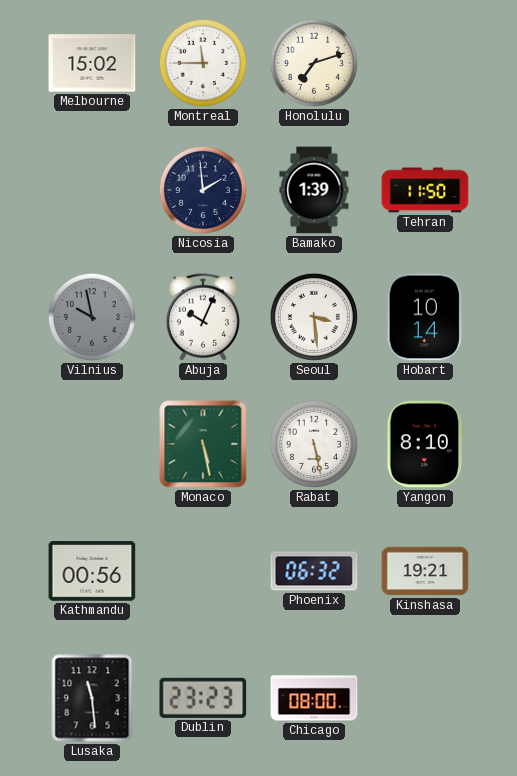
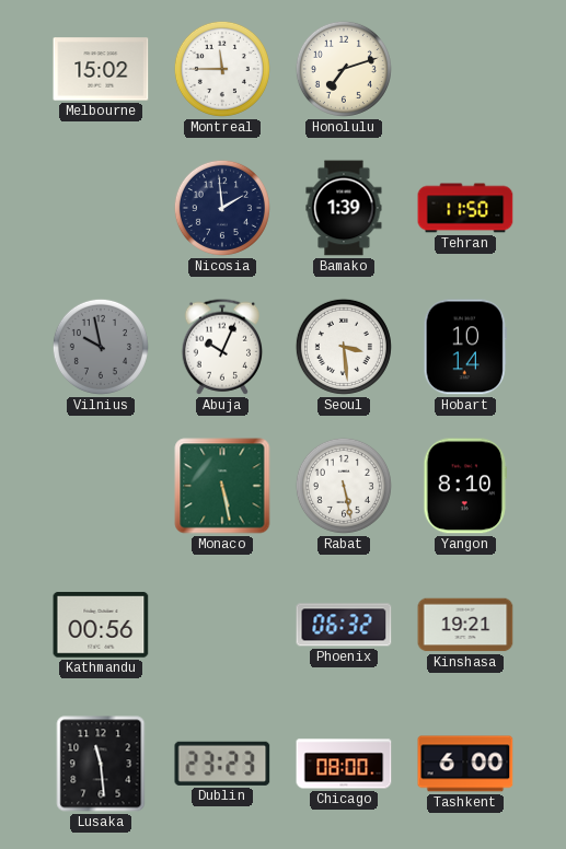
Tashkent: none -> 6:00
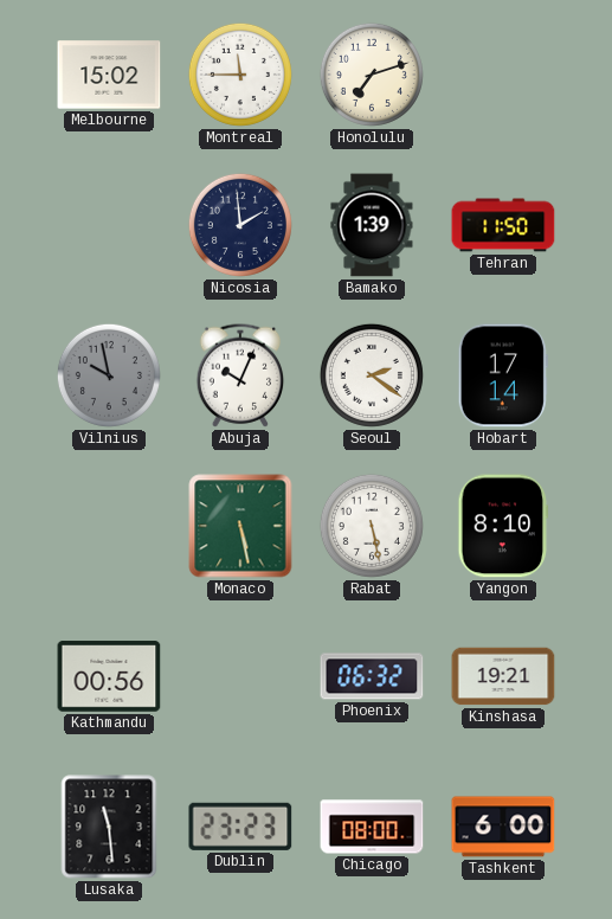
Seoul: 3:29 -> 2:21
Hobart: 10:14 -> 17:14
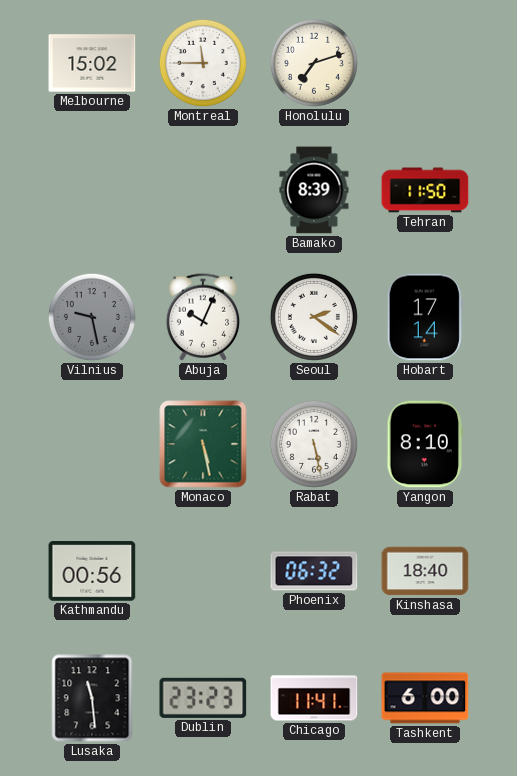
Nicosia: 1:59 -> none
Bamako: 1:39 -> 8:39
Vilnius: 9:58 -> 9:28
Kinshasa: 19:21 -> 18:40
Chicago: 08:00 -> 11:41
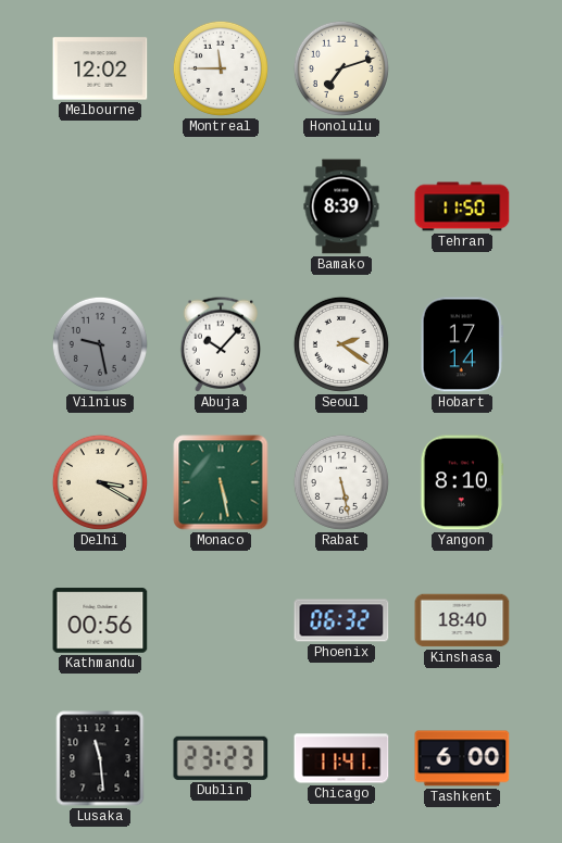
Melbourne: 15:02 -> 12:02
Abuja: 10:04 -> 10:07
Delhi: none -> 3:20
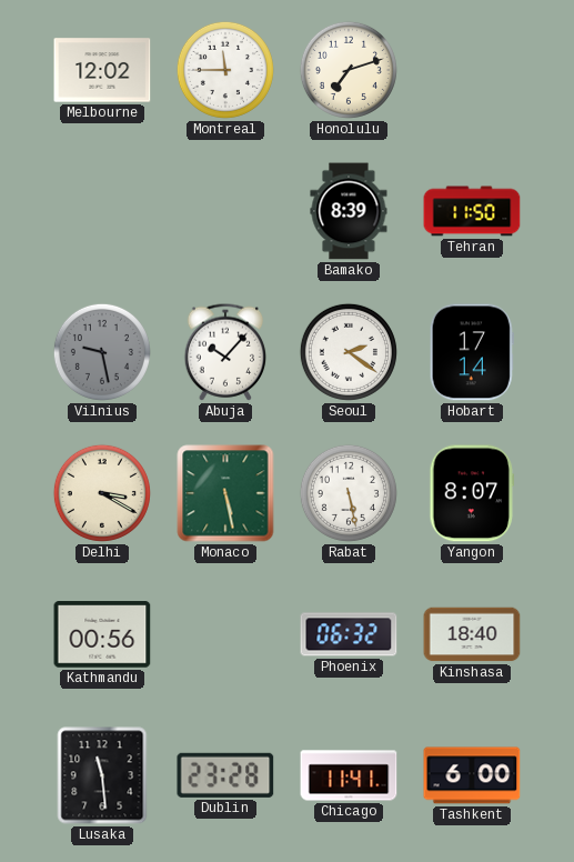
Yangon: 8:10 -> 8:07
Dublin: 23:23 -> 23:28
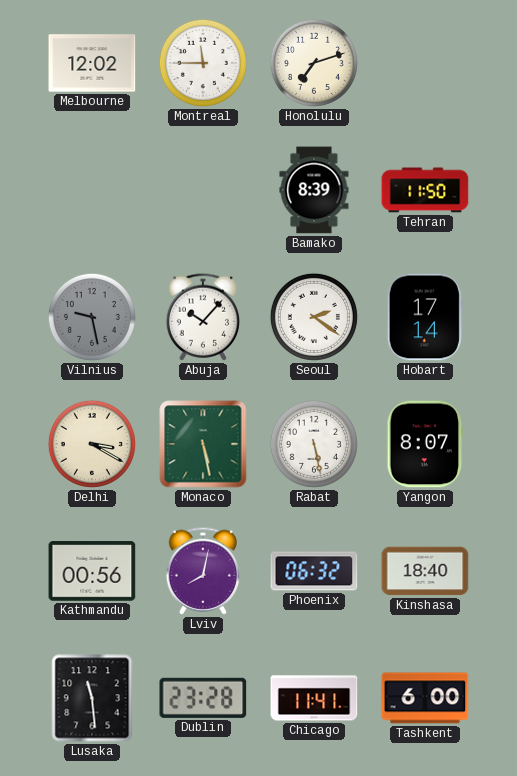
Lviv: none -> 8:02
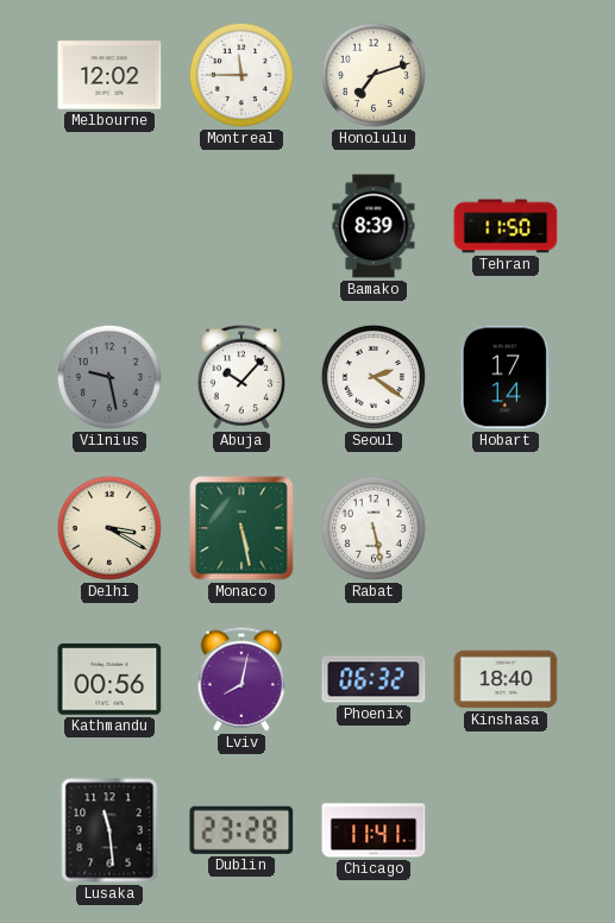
Yangon: 8:07 -> none
Tashkent: 6:00 -> none
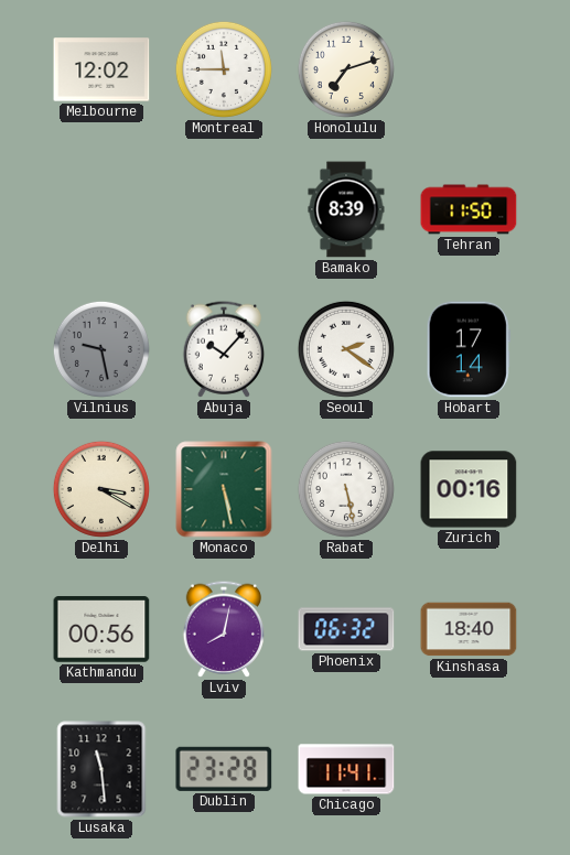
Zurich: none -> 00:16
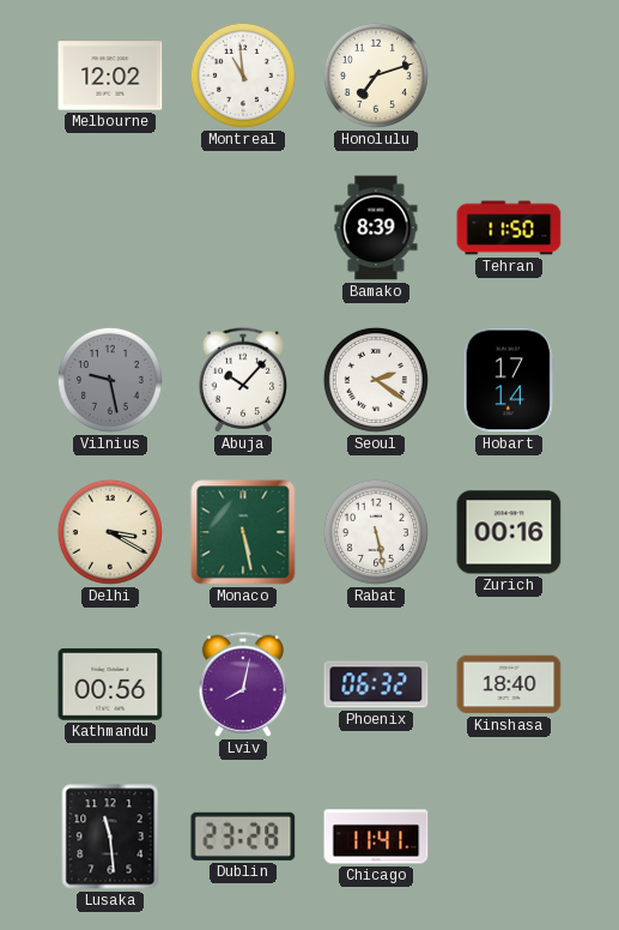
Montreal: 11:45 -> 10:59
